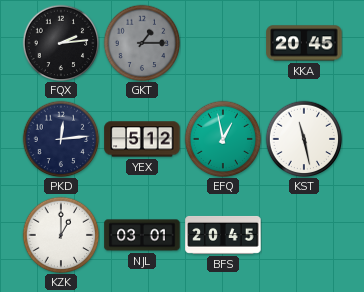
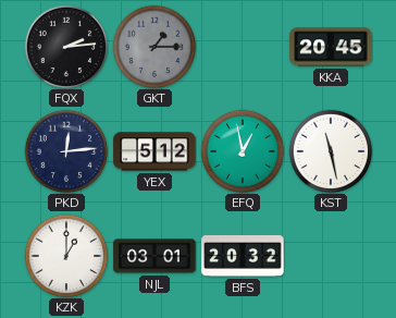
BFS: 20:45 -> 20:32
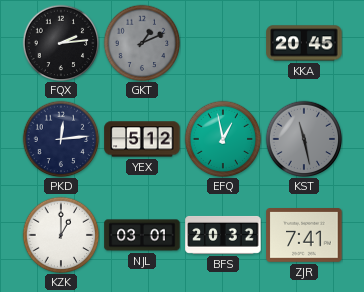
GKT: 1:15 -> 1:11
KST dial: white -> grey
ZJR: none -> 7:41
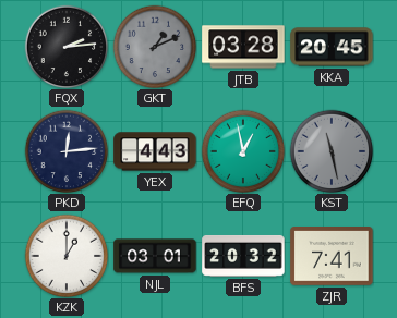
JTB: none -> 03:28
YEX: 5:12 -> 4:43
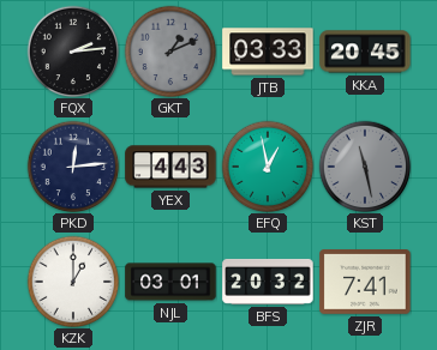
JTB: 03:28 -> 03:33
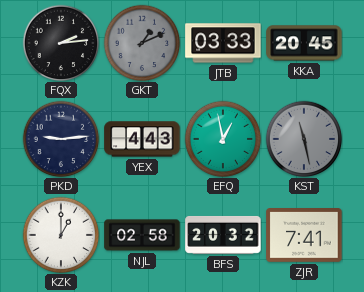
PKD: 12:14 -> 9:14
NJL: 03:01 -> 02:58
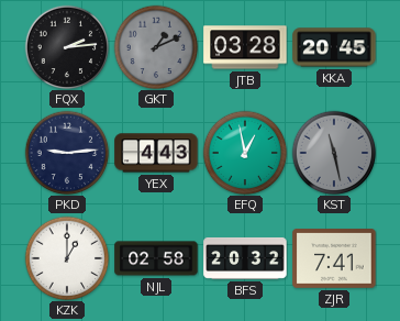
JTB: 03:33 -> 03:28
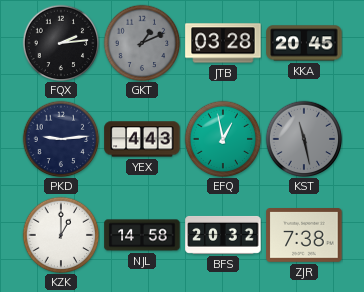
NJL: 02:58 -> 14:58
ZJR: 7:41 -> 7:38
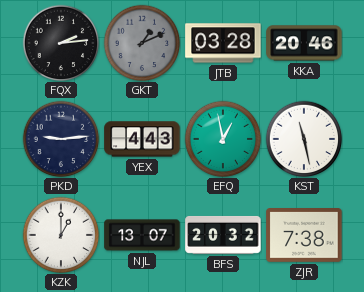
KKA: 20:45 -> 20:46
KST dial: grey -> white
NJL: 14:58 -> 13:07
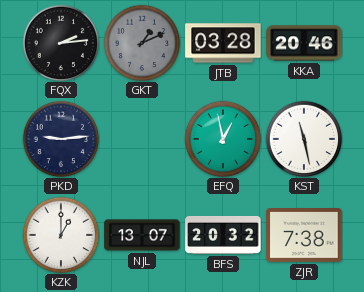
YEX: 4:43 -> none
